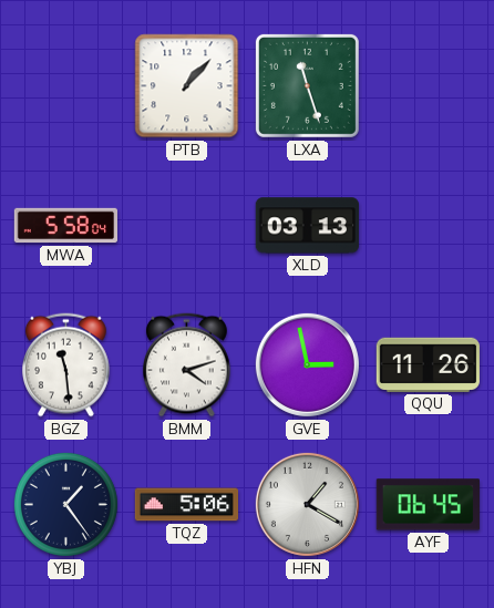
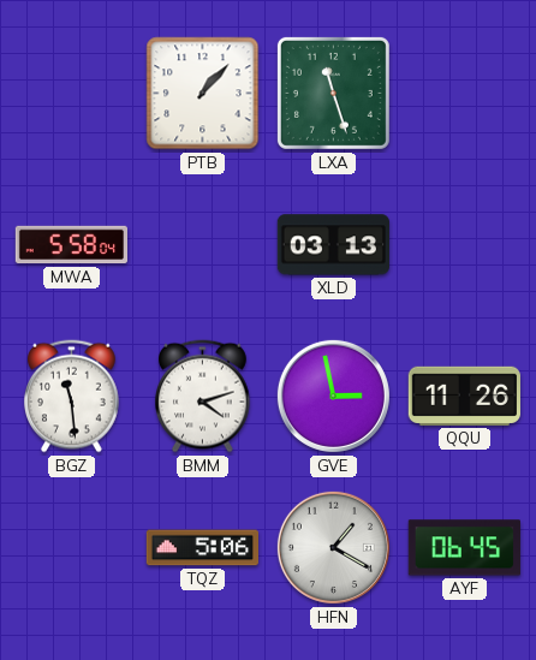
YBJ: 1:24 -> none
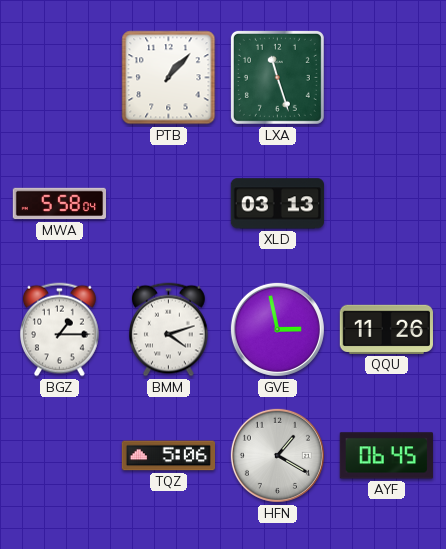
BGZ: 11:29 -> 1:15
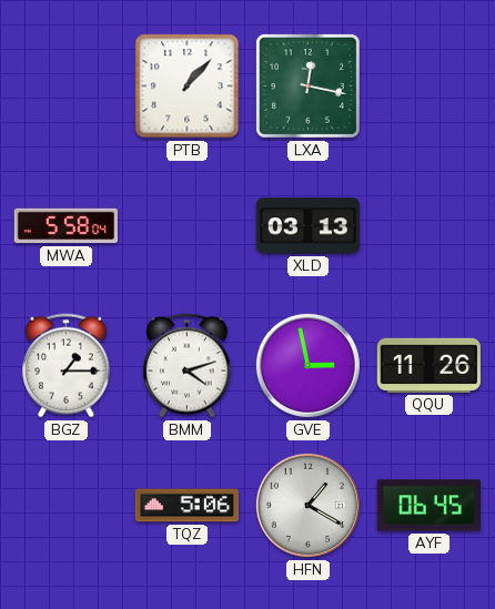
LXA: 11:27 -> 12:17
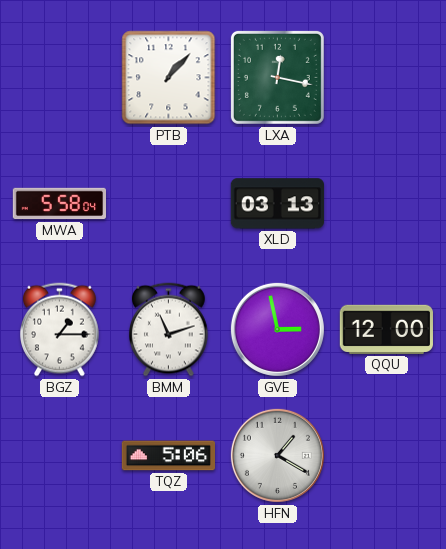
BMM: 4:12 -> 11:12
QQU: 11:26 -> 12:00
AYF: 06:45 -> none
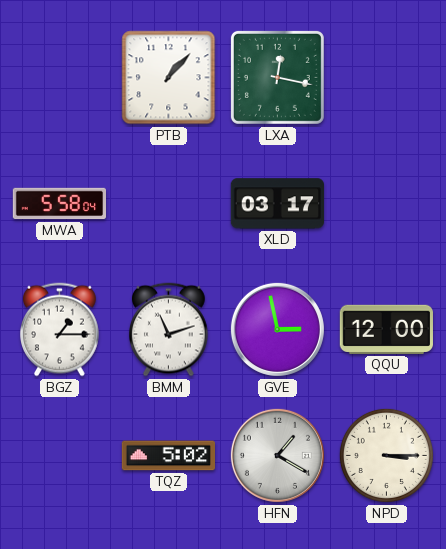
XLD: 03:13 -> 03:17
TQZ: 5:06 -> 5:02
NPD: none -> 3:15
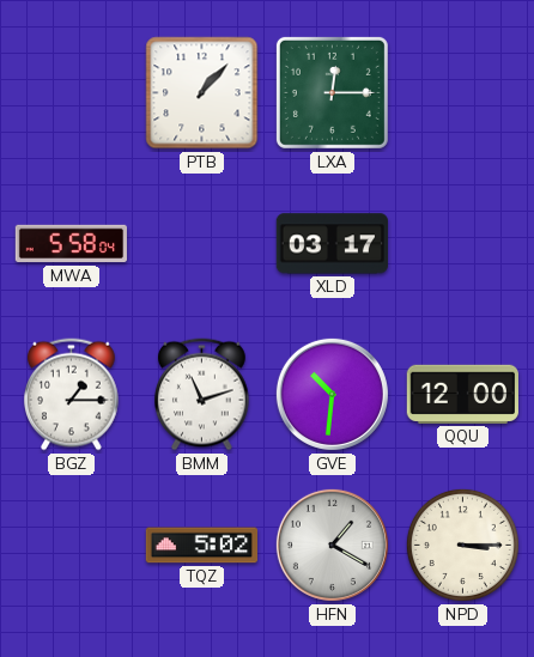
LXA: 12:17 -> 12:15
GVE: 2:58 -> 10:31
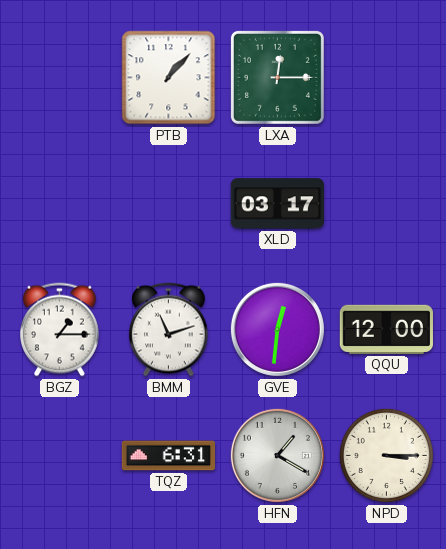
MWA: 5:58 -> none
GVE: 10:31 -> 12:31
TQZ: 5:02 -> 6:31
